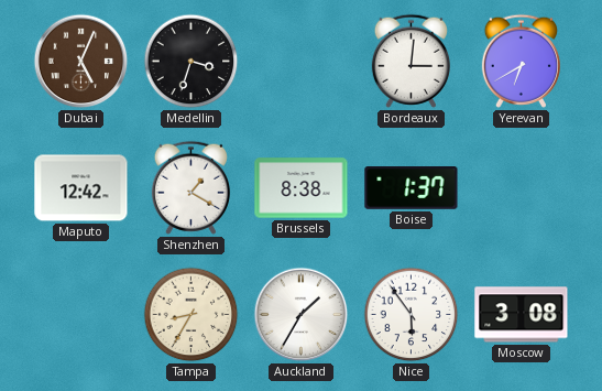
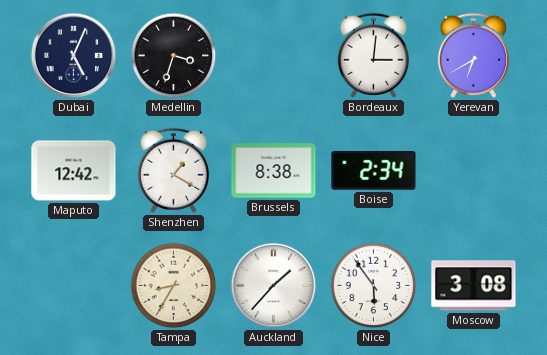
Dubai dial: brown -> navy
Boise: 1:37 -> 2:34
Auckland: 1:35 -> 1:37
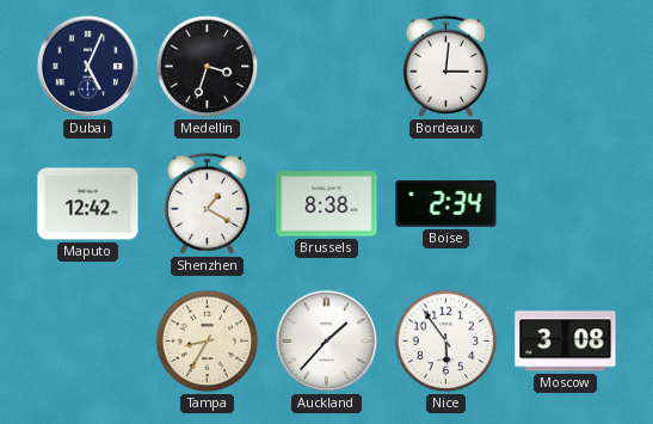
Yerevan: 6:40 -> none
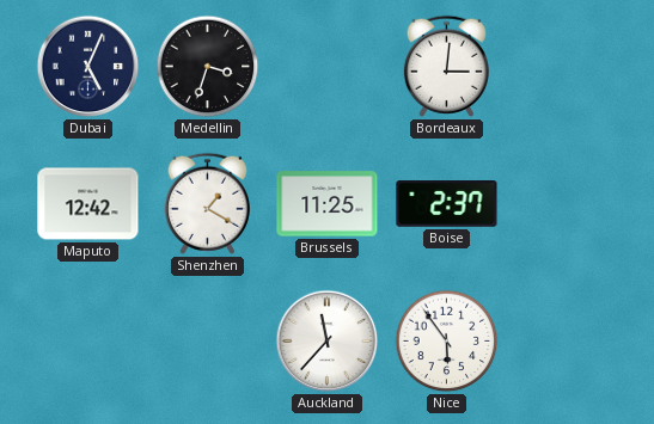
Brussels: 8:38 -> 11:25
Boise: 2:34 -> 2:37
Tampa: 8:35 -> none
Auckland: 1:37 -> 11:37
Moscow: 3:08 -> none
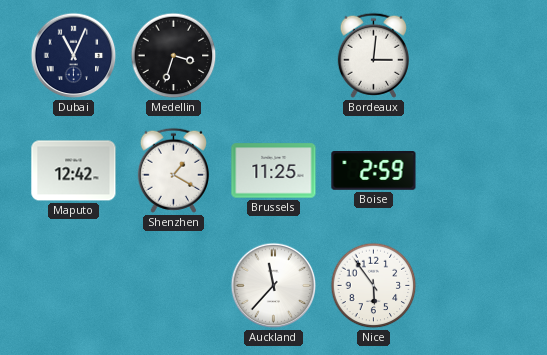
Dubai: 5:04 -> 11:04
Boise: 2:37 -> 2:59
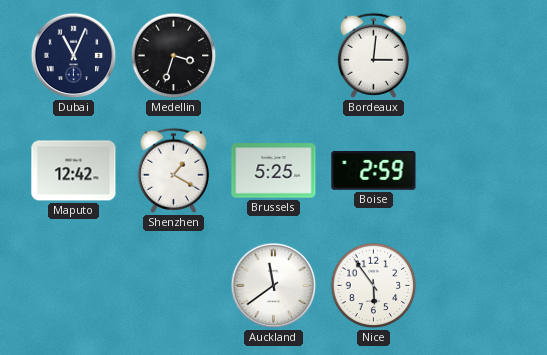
Brussels: 11:25 -> 5:25
Auckland: 11:37 -> 11:39
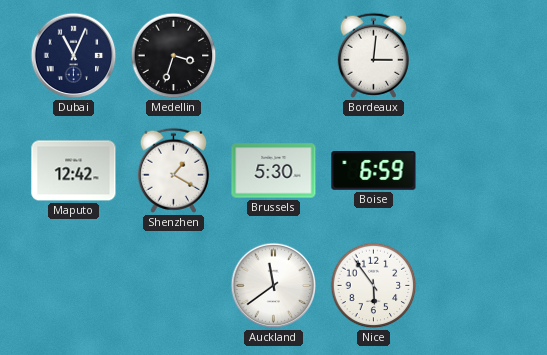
Brussels: 5:25 -> 5:30
Boise: 2:59 -> 6:59
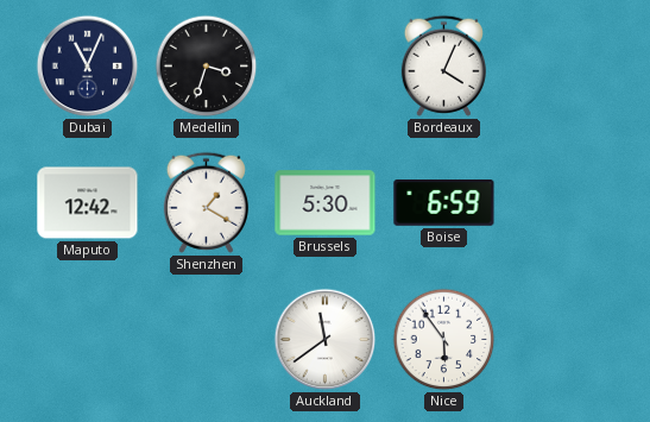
Bordeaux: 3:01 -> 4:04
